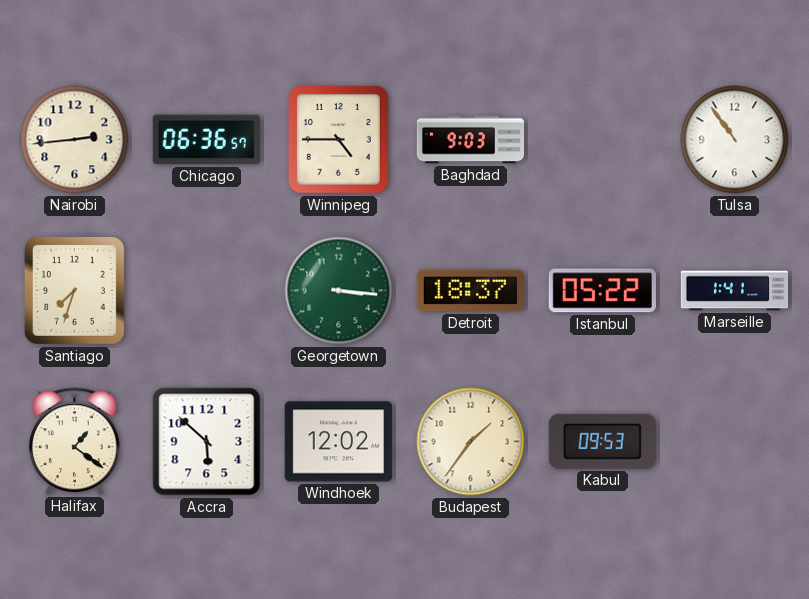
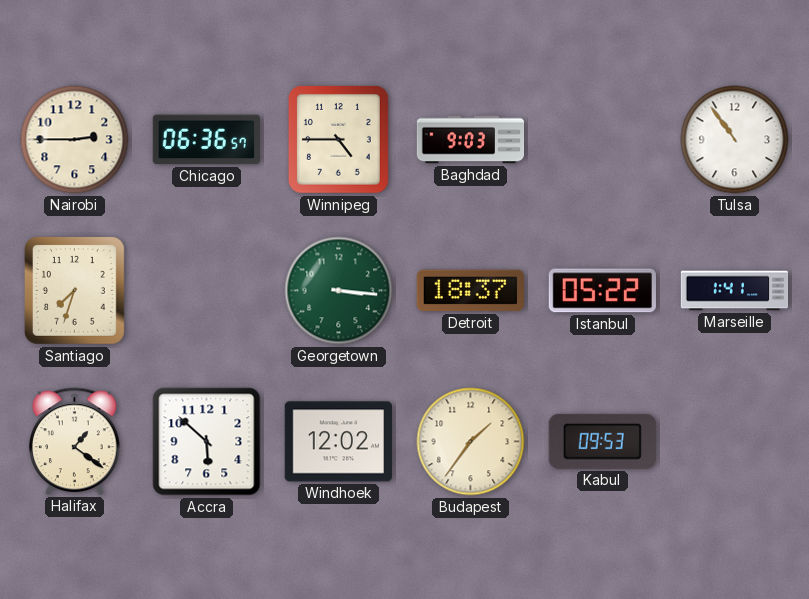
Nairobi: 2:44 -> 2:45
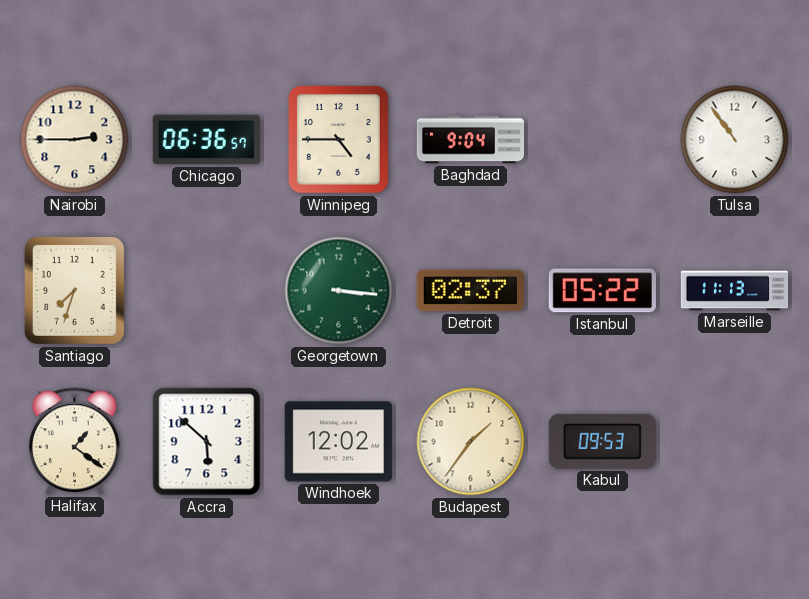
Baghdad: 9:03 -> 9:04
Detroit: 18:37 -> 02:37
Marseille: 1:41 -> 11:13
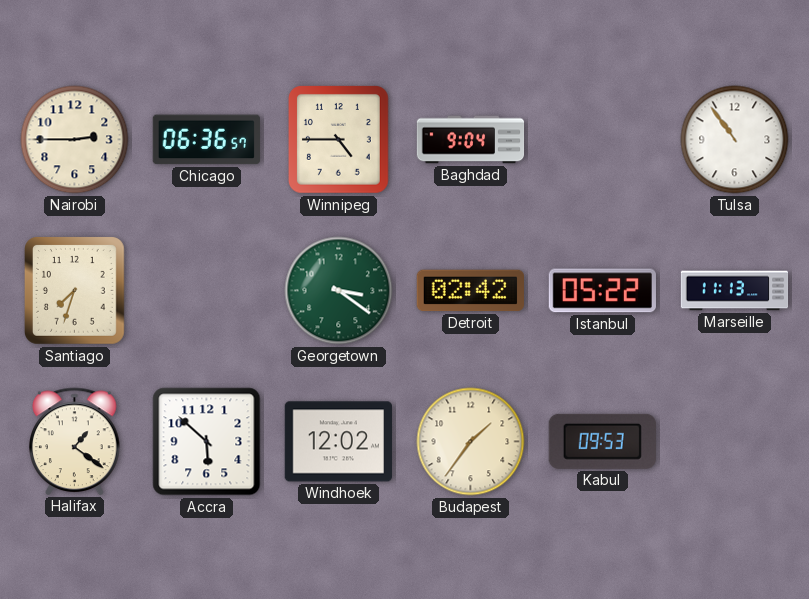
Georgetown: 3:16 -> 3:21
Detroit: 02:37 -> 02:42
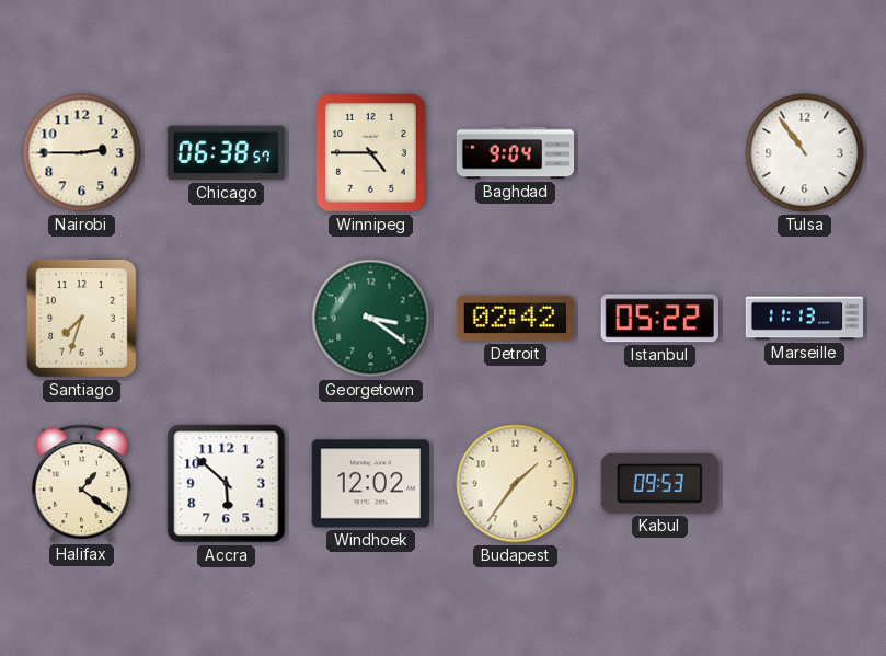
Chicago: 06:36 -> 06:38
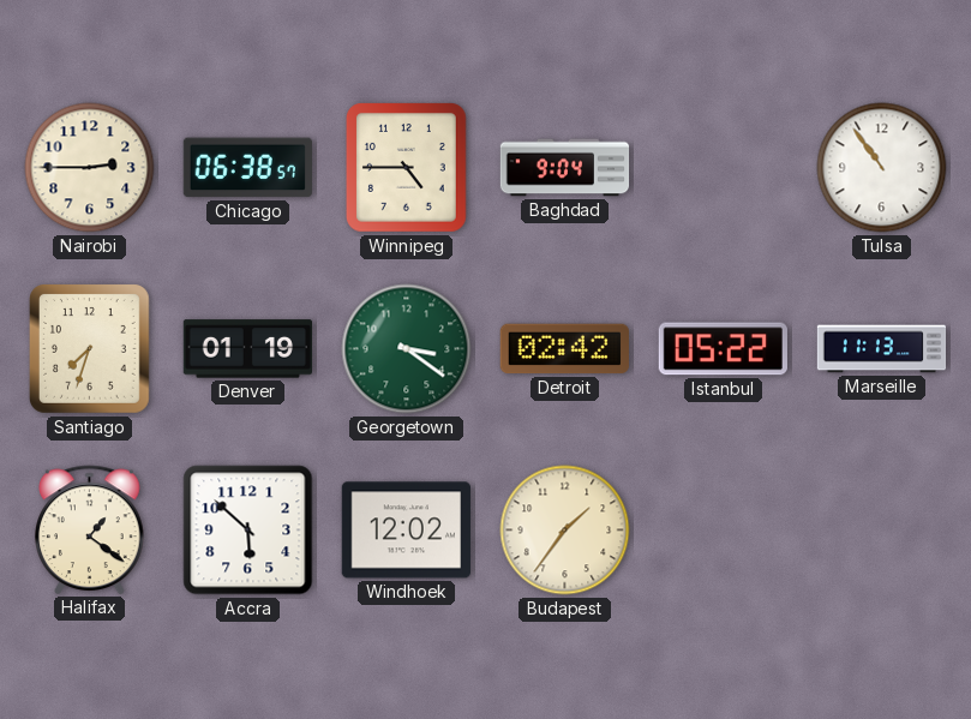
Denver: none -> 01:19
Kabul: 09:53 -> none
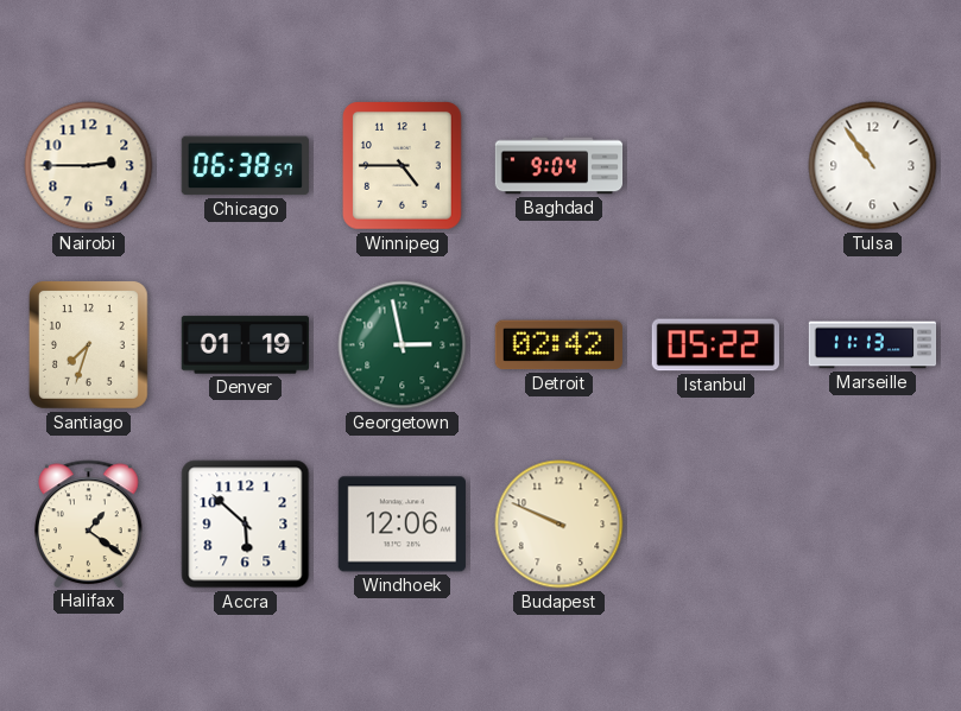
Georgetown: 3:21 -> 2:58
Windhoek: 12:02 -> 12:06
Budapest: 1:36 -> 9:49
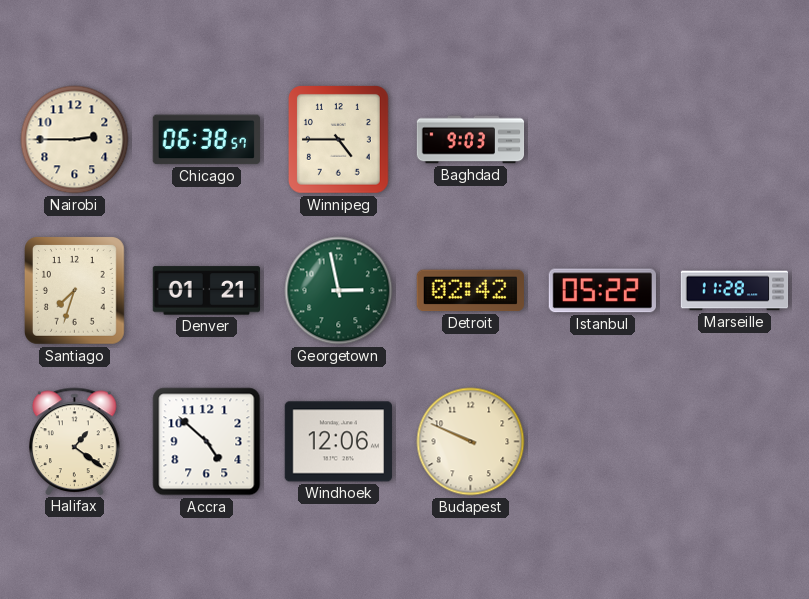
Baghdad: 9:04 -> 9:03
Tulsa: 10:54 -> none
Denver: 01:19 -> 01:21
Marseille: 11:13 -> 11:28
Accra: 5:52 -> 4:52
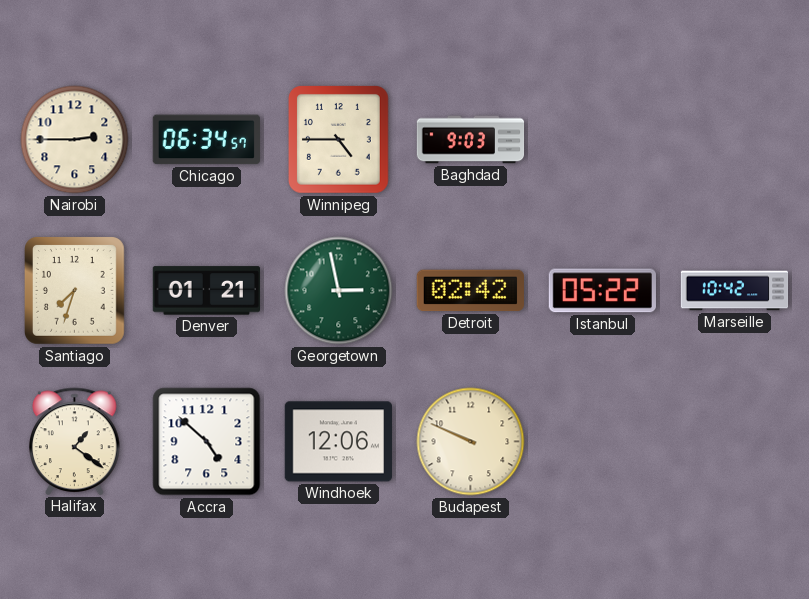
Chicago: 06:38 -> 06:34
Marseille: 11:28 -> 10:42
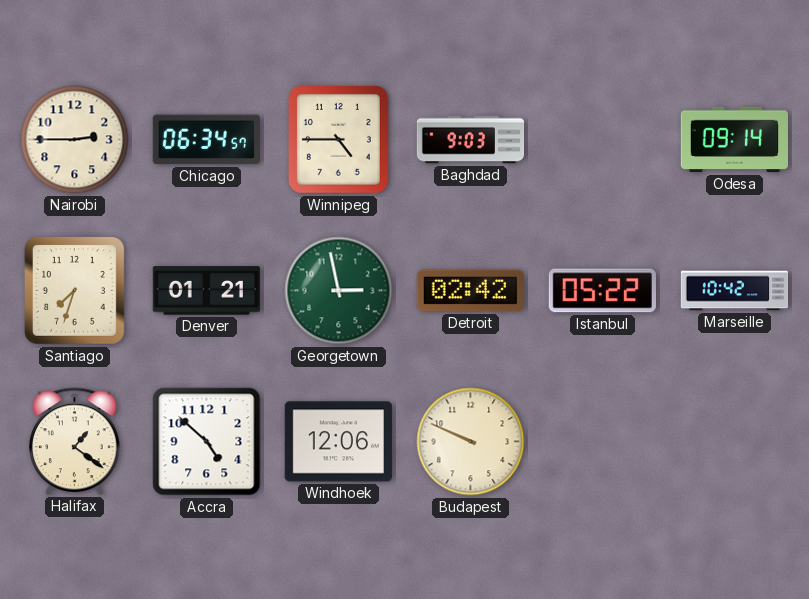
Odesa: none -> 09:14
